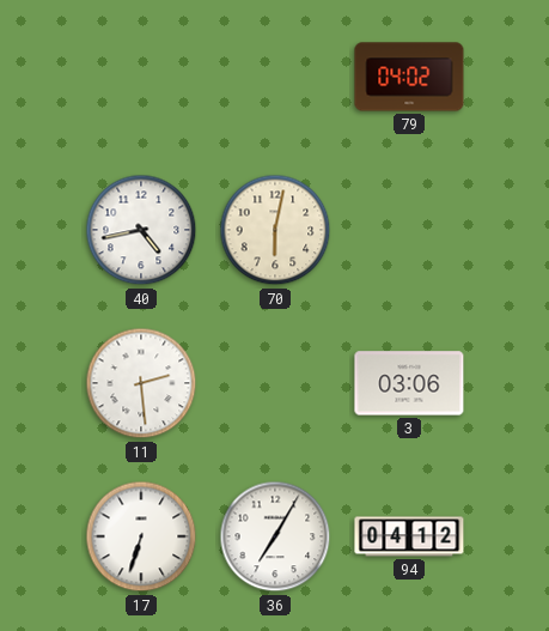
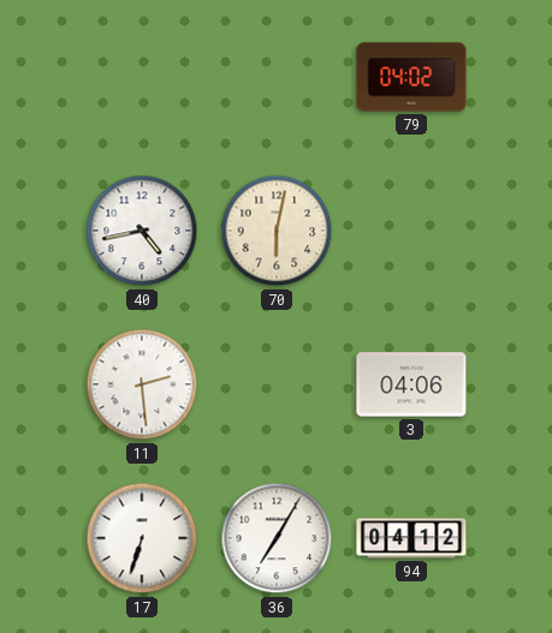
3: 03:06 -> 04:06
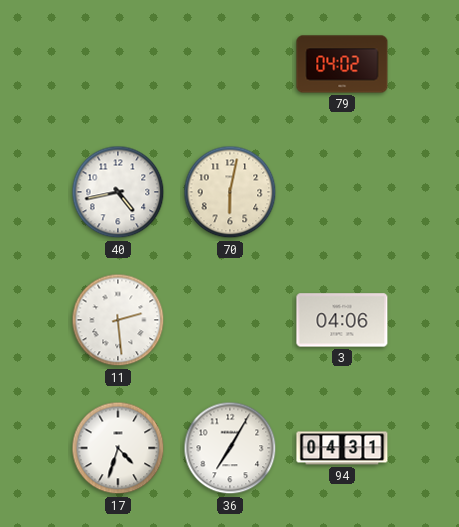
17: 6:33 -> 4:33
94: 04:12 -> 04:31
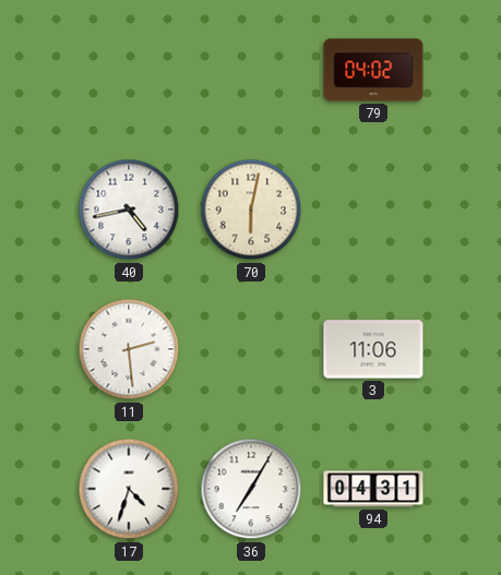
3: 04:06 -> 11:06
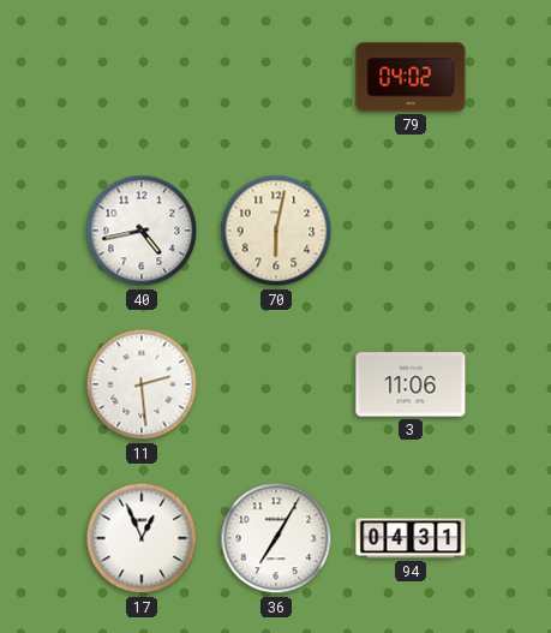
17: 4:33 -> 12:56
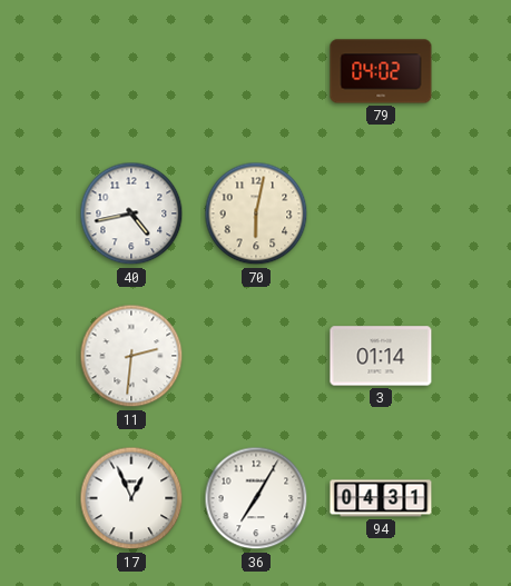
11: 2:29 -> 2:31
3: 11:06 -> 01:14
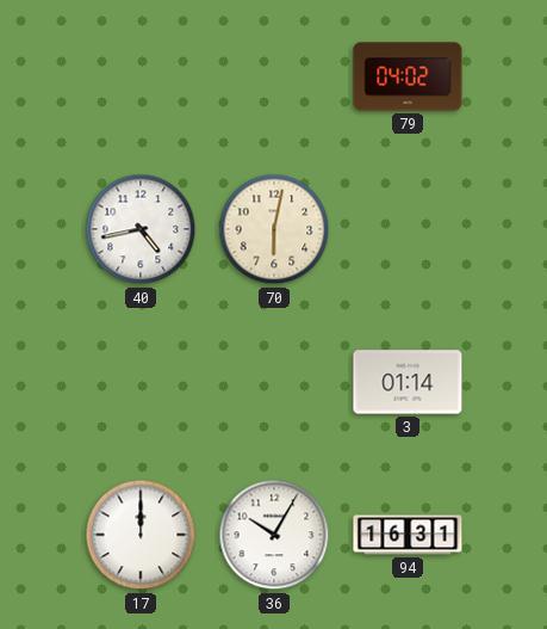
11: 2:31 -> none
17: 12:56 -> 12:00
36: 7:05 -> 10:05
94: 04:31 -> 16:31
